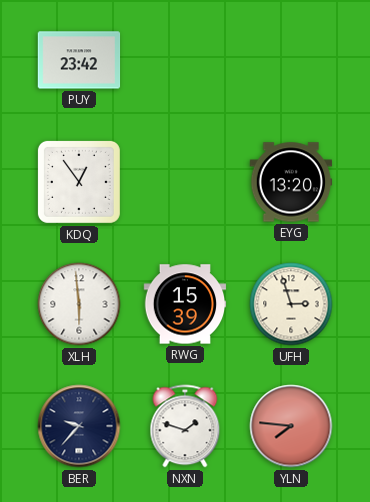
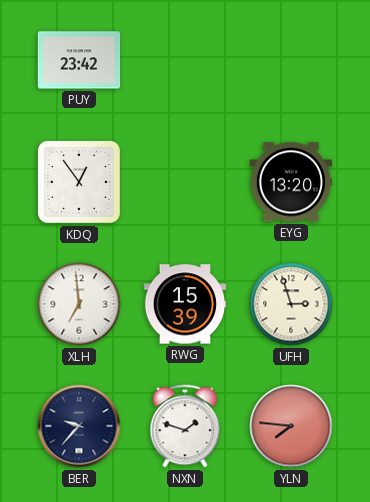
XLH: 5:59 -> 6:59
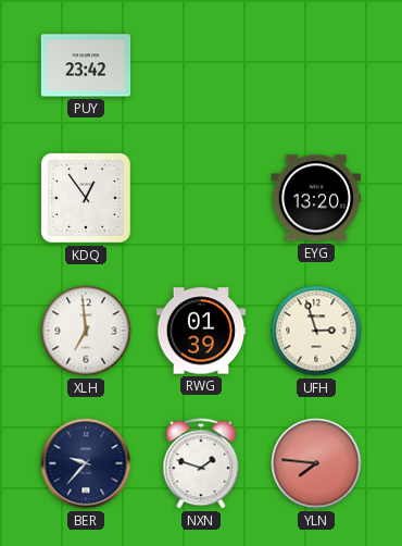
RWG: 15:39 -> 01:39
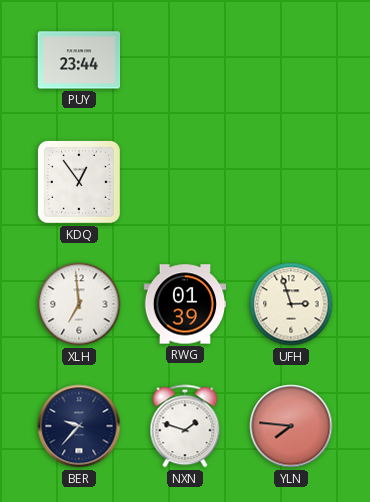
PUY: 23:42 -> 23:44
EYG: 13:20 -> none
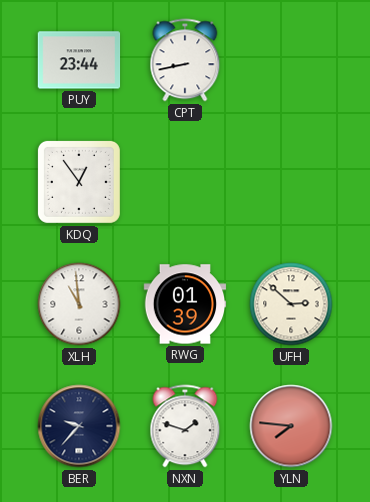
CPT: none -> 8:43
XLH: 6:59 -> 10:59
UFH: 2:57 -> 2:52
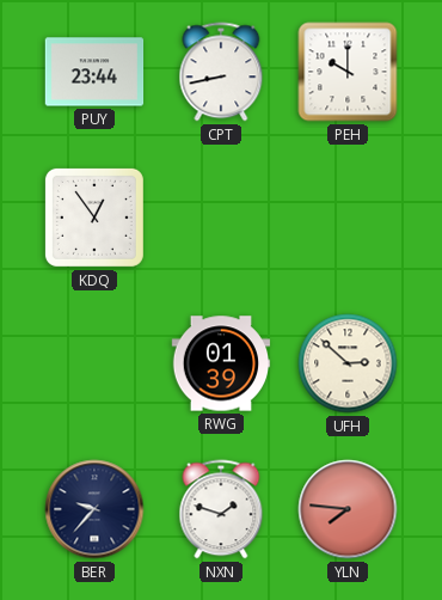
PEH: none -> 10:00
XLH: 10:59 -> none
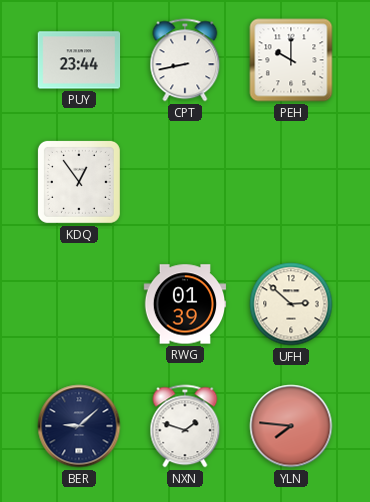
BER: 9:37 -> 9:08
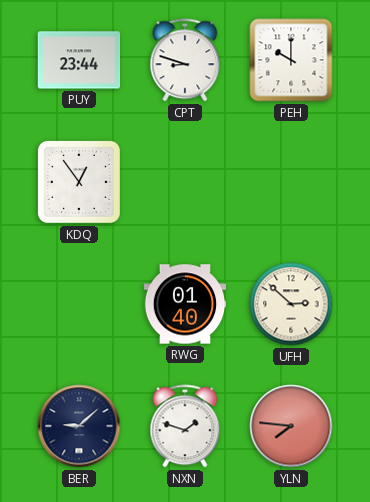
CPT: 8:43 -> 8:48
RWG: 01:39 -> 01:40
